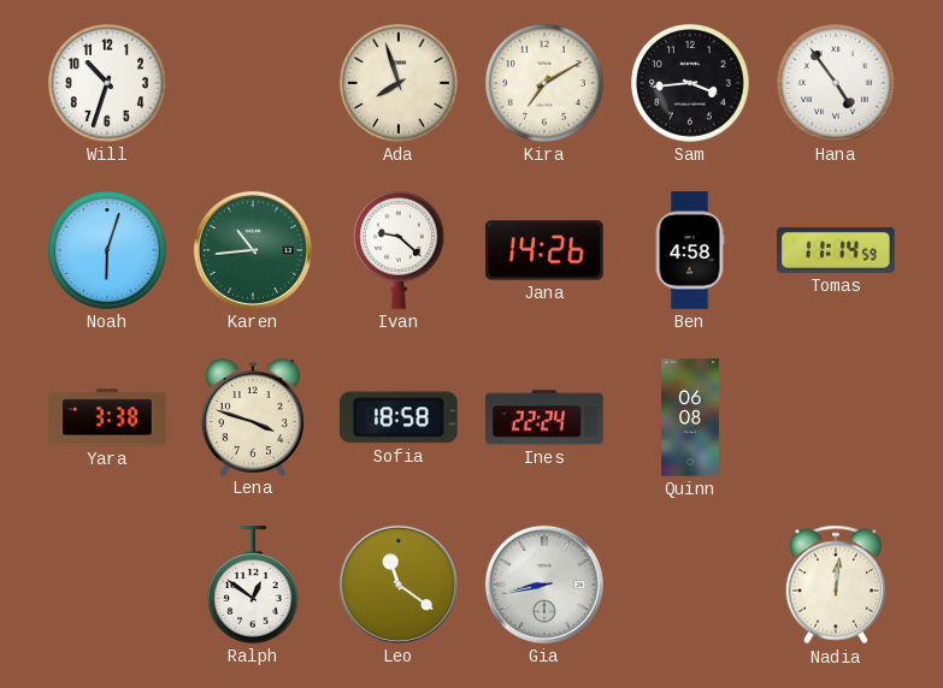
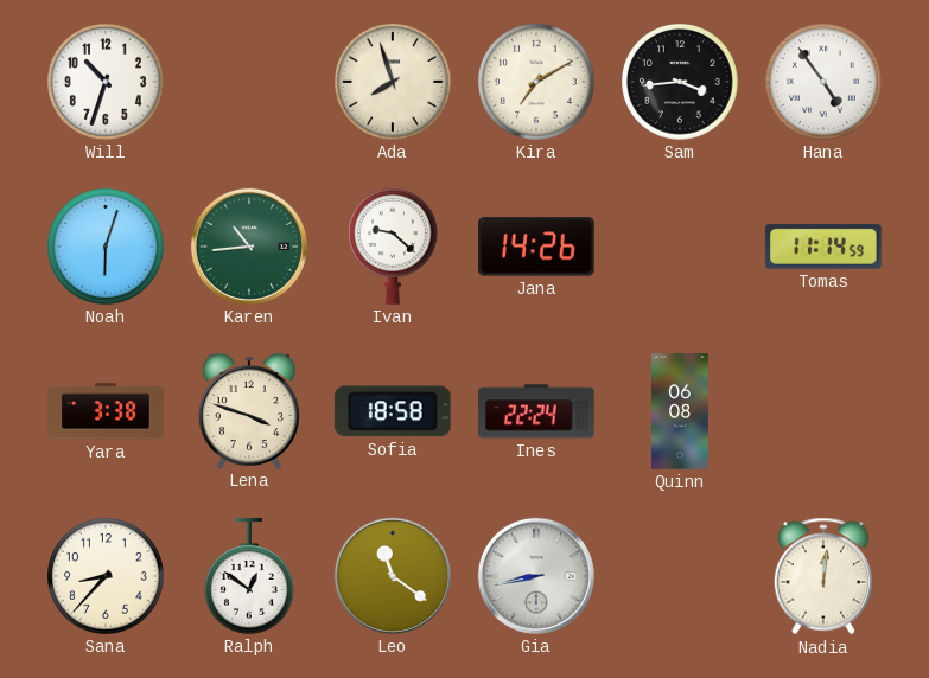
Ben: 4:58 -> none
Sana: none -> 8:37
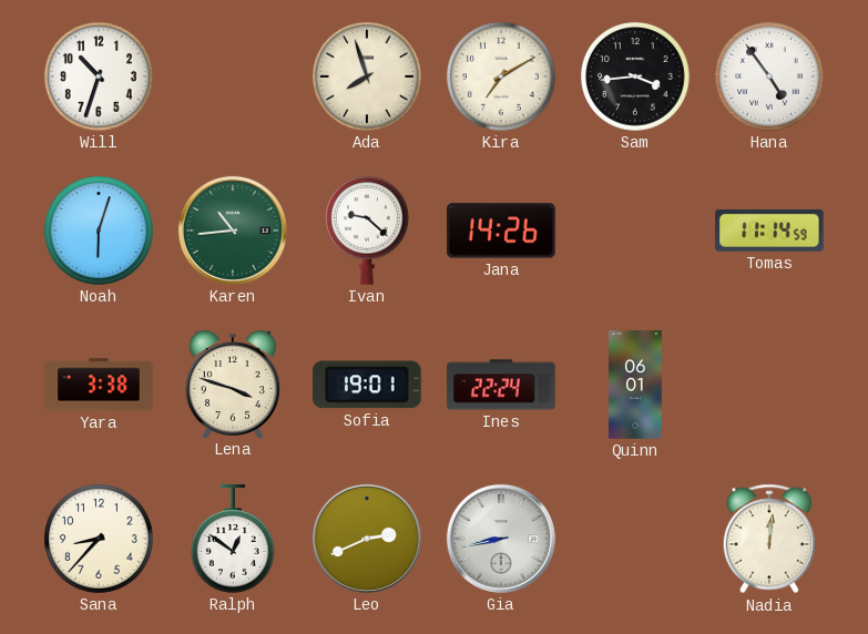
Sofia: 18:58 -> 19:01
Quinn: 06:08 -> 06:01
Leo: 11:21 -> 2:41
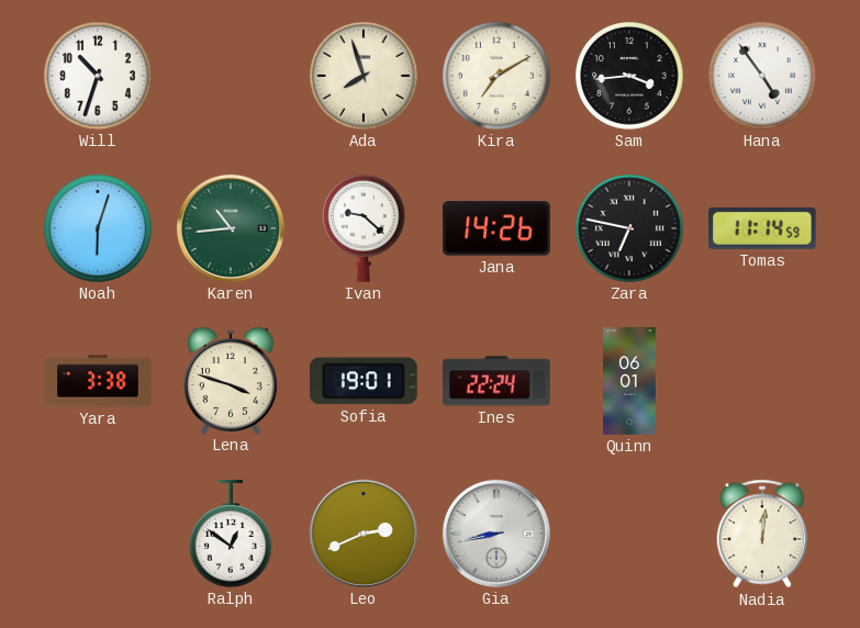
Zara: none -> 6:47
Sana: 8:37 -> none
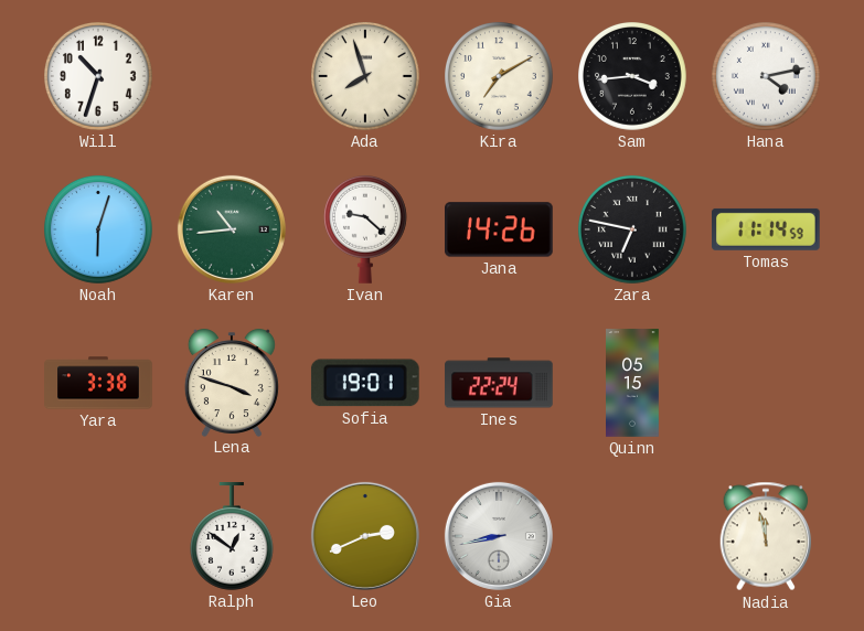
Hana: 4:54 -> 4:13
Quinn: 06:01 -> 05:15
Nadia: 12:01 -> 11:58
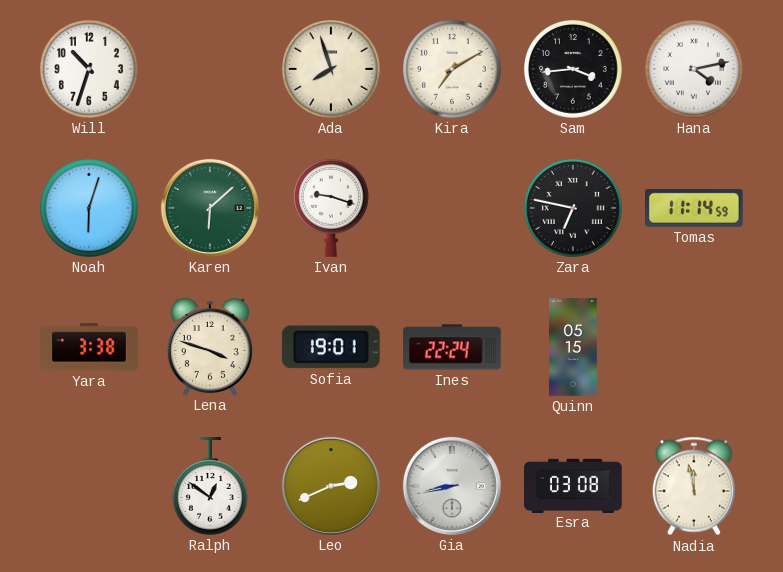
Karen: 10:44 -> 6:08
Ivan: 9:22 -> 9:18
Jana: 14:26 -> none
Esra: none -> 03:08
